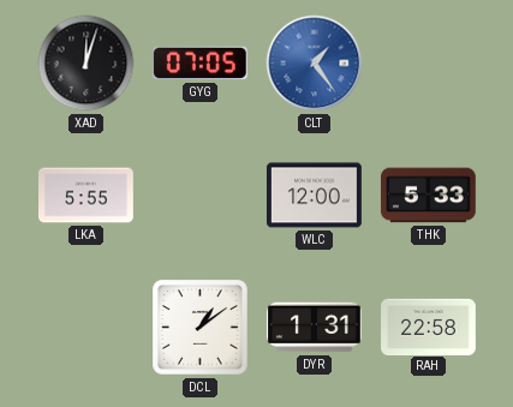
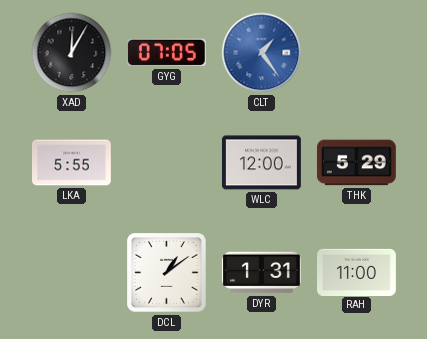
XAD: 12:03 -> 12:05
THK: 5:33 -> 5:29
RAH: 22:58 -> 11:00
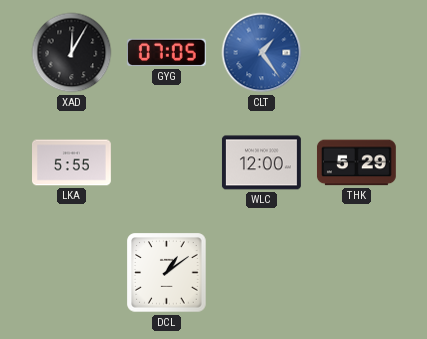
DYR: 1:31 -> none
RAH: 11:00 -> none
